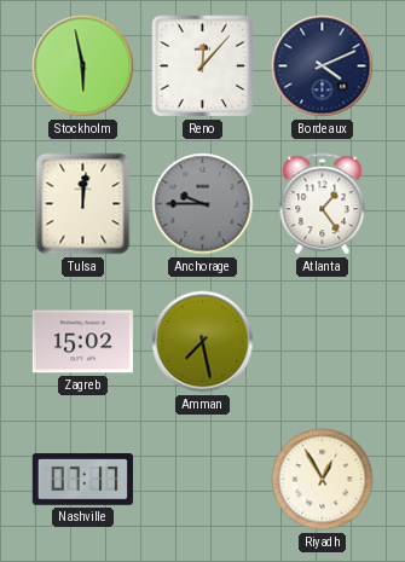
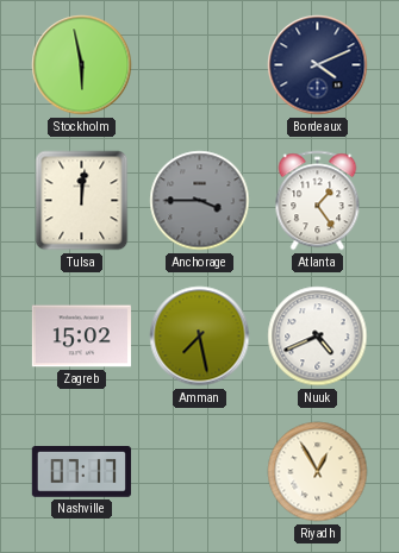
Reno: 12:07 -> none
Anchorage: 9:45 -> 3:45
Nuuk: none -> 4:41
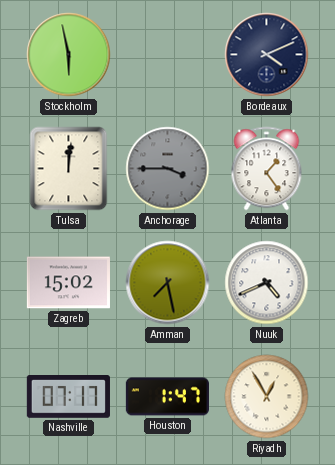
Houston: none -> 1:47
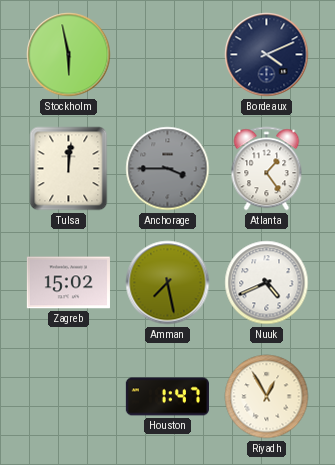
Nashville: 07:17 -> none
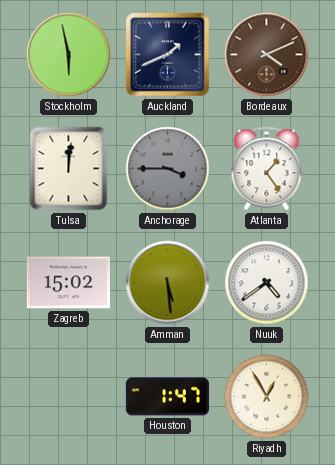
Auckland: none -> 1:41
Bordeaux dial: navy -> brown
Amman: 7:28 -> 5:29
Nuuk: 4:41 -> 4:39
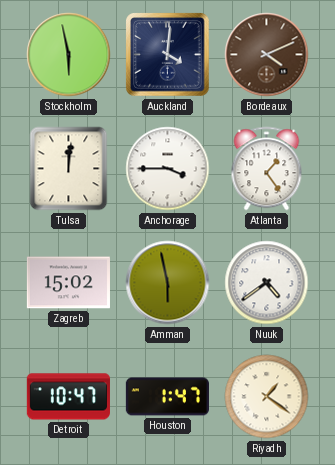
Auckland: 1:41 -> 4:01
Anchorage dial: grey -> white
Amman: 5:29 -> 5:58
Detroit: none -> 10:47
Riyadh: 12:55 -> 1:21
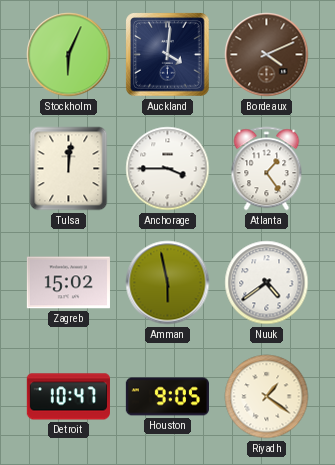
Stockholm: 5:58 -> 6:04
Houston: 1:47 -> 9:05
